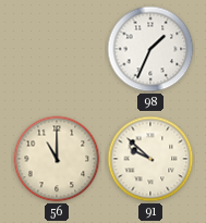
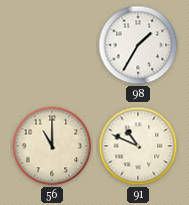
98: 1:34 -> 1:35
91: 9:52 -> 10:49
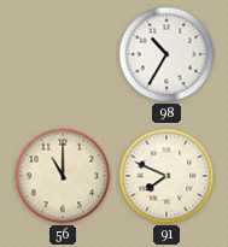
98: 1:35 -> 10:35
91: 10:49 -> 7:49
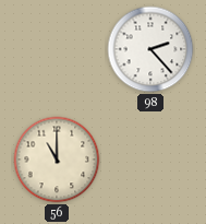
98: 10:35 -> 2:23
91: 7:49 -> none
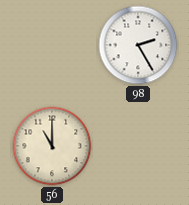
98: 2:23 -> 2:25
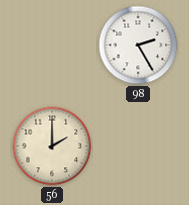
56: 11:00 -> 2:00
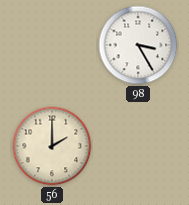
98: 2:25 -> 3:25
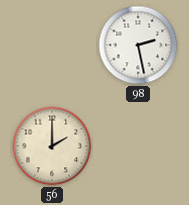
98: 3:25 -> 2:28
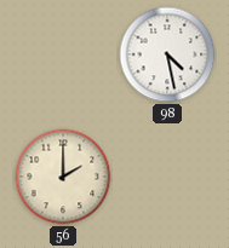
98: 2:28 -> 4:28
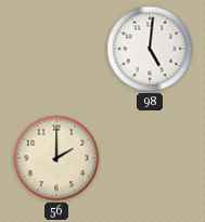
98: 4:28 -> 5:01
